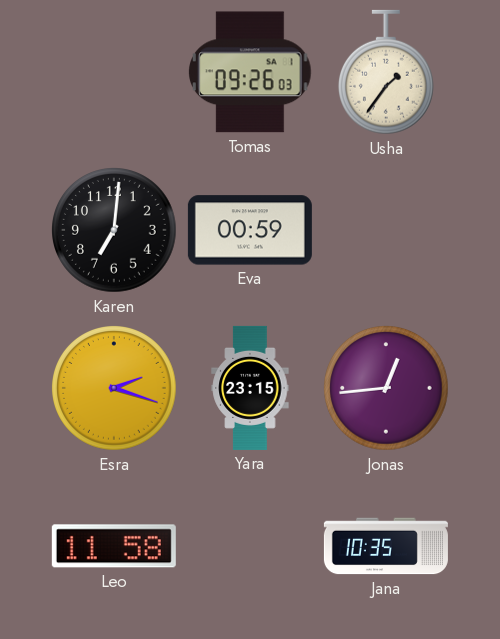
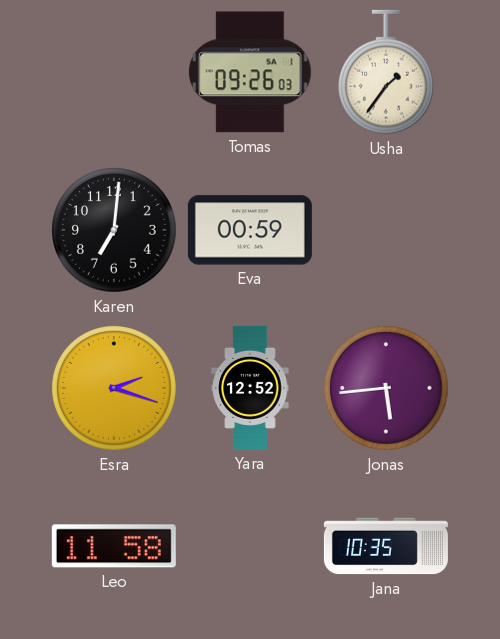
Yara: 23:15 -> 12:52
Jonas: 12:44 -> 5:44
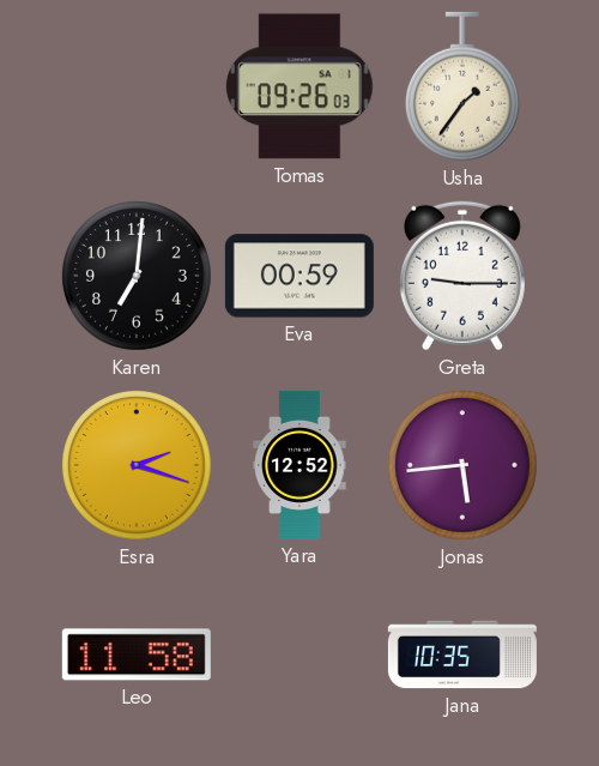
Greta: none -> 9:15
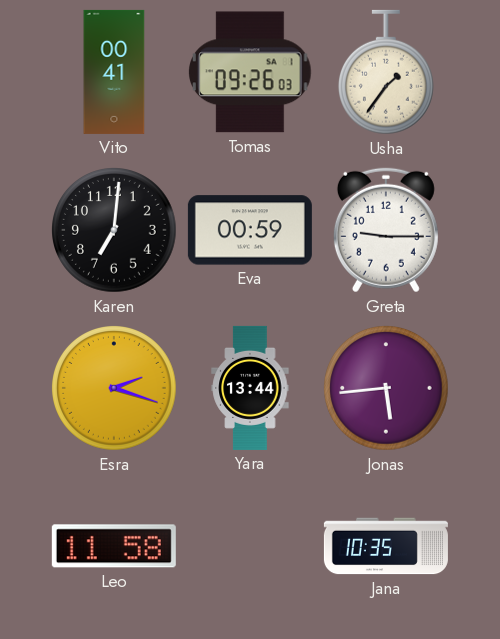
Vito: none -> 00:41
Yara: 12:52 -> 13:44
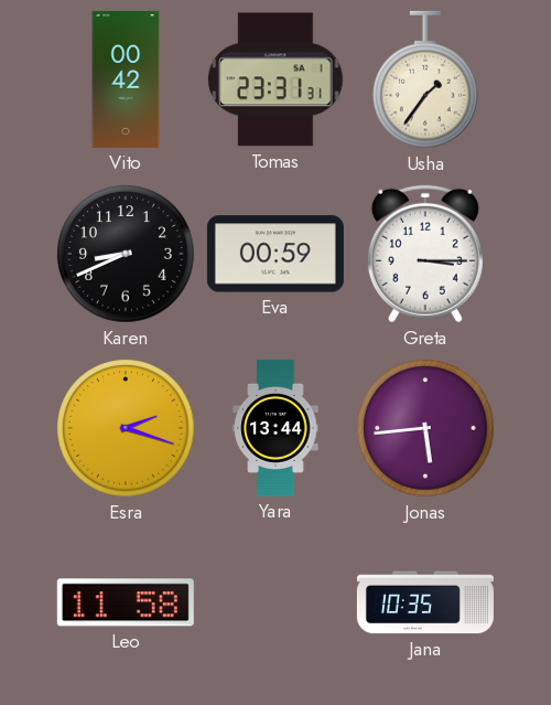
Vito: 00:41 -> 00:42
Tomas: 09:26 -> 23:31
Karen: 7:01 -> 8:41
Greta: 9:15 -> 3:15
